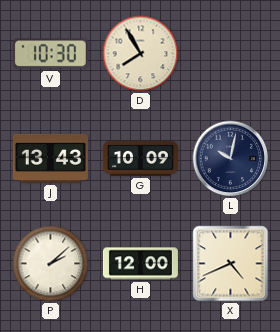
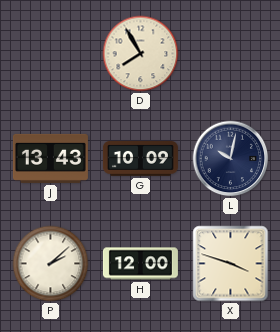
V: 10:30 -> none
X: 4:41 -> 3:48
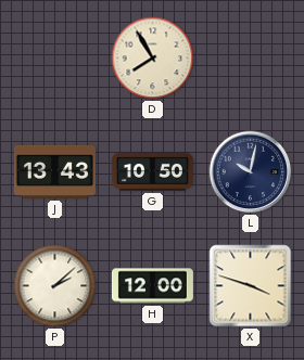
G: 10:09 -> 10:50
